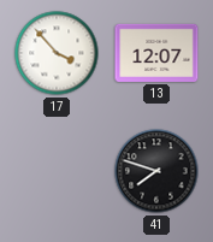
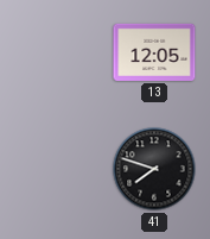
17: 3:53 -> none
13: 12:07 -> 12:05
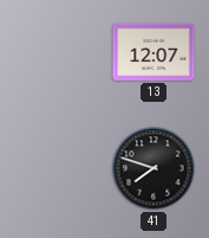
13: 12:05 -> 12:07
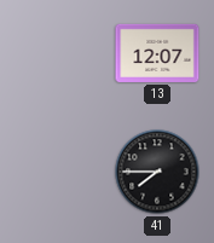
41: 7:48 -> 7:45
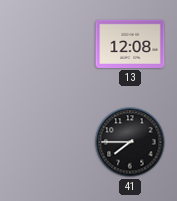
13: 12:07 -> 12:08
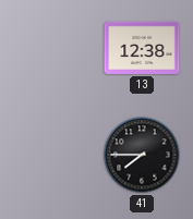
13: 12:08 -> 12:38
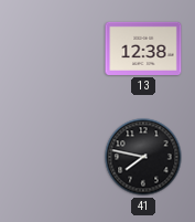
41: 7:45 -> 7:47
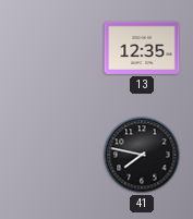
13: 12:38 -> 12:35
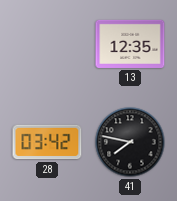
28: none -> 03:42
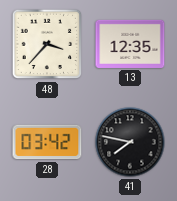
48: none -> 3:37
